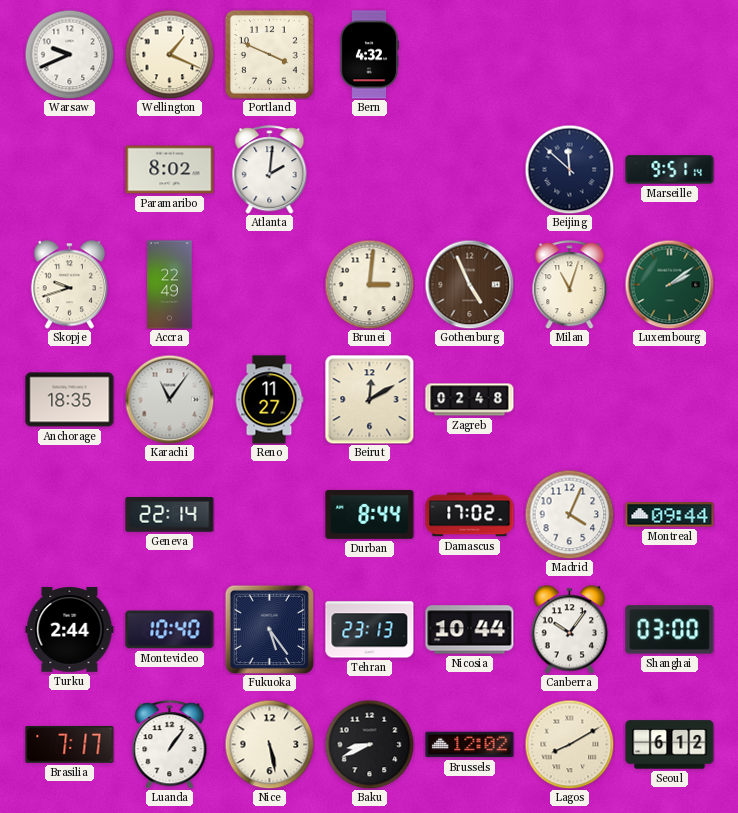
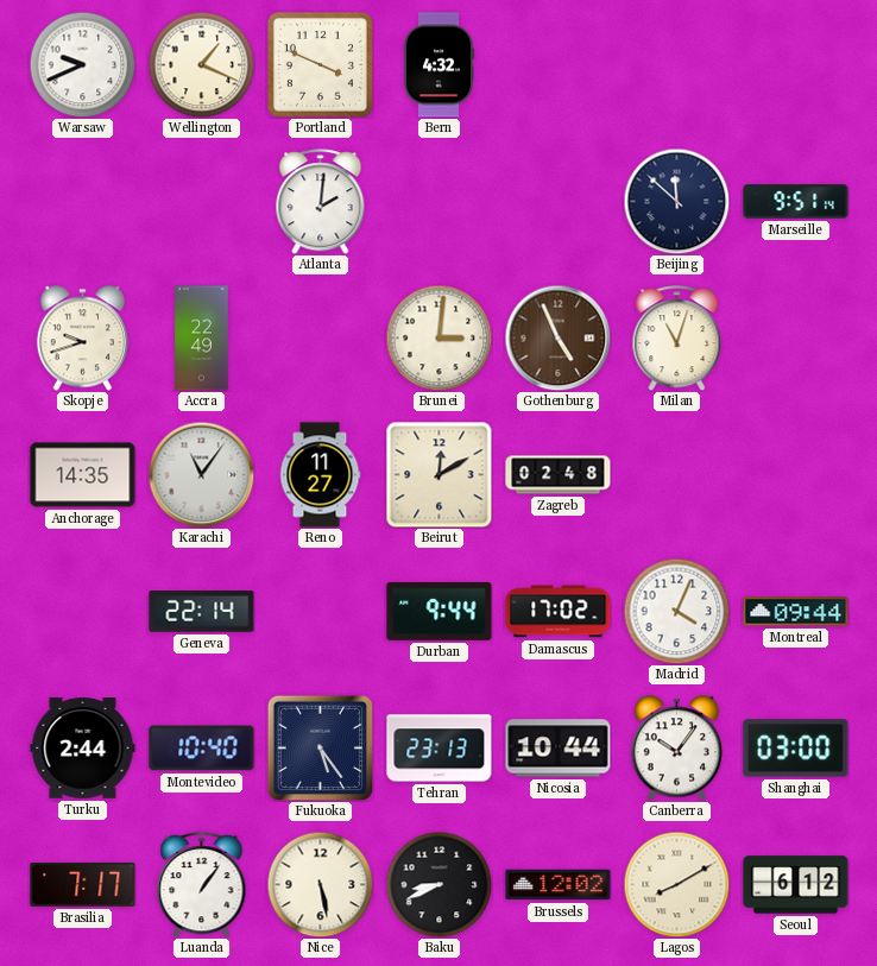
Paramaribo: 8:02 -> none
Luxembourg: 2:09 -> none
Anchorage: 18:35 -> 14:35
Durban: 8:44 -> 9:44
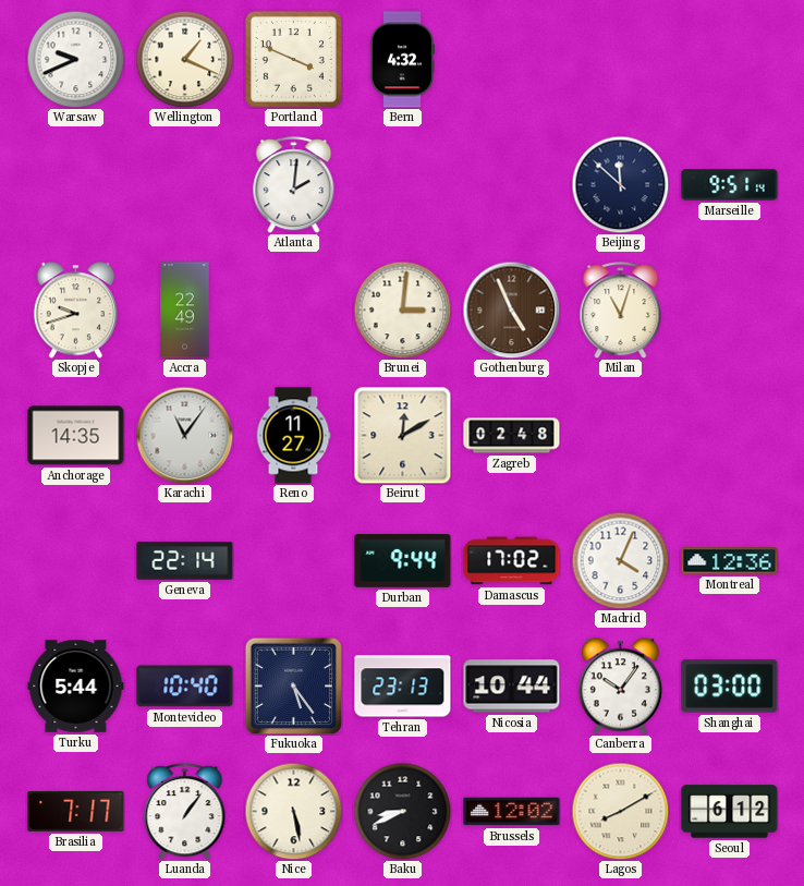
Montreal: 09:44 -> 12:36
Turku: 2:44 -> 5:44
